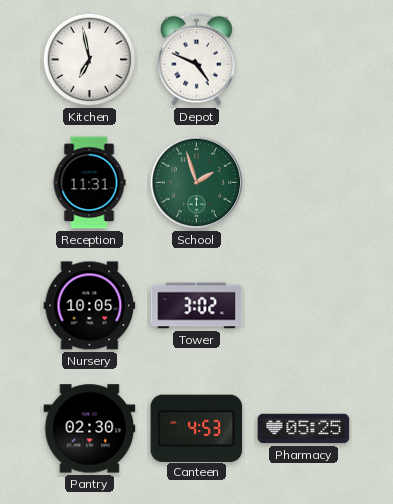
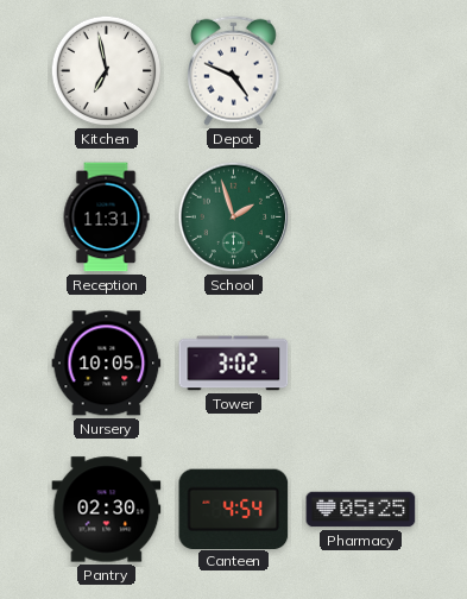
Canteen: 4:53 -> 4:54
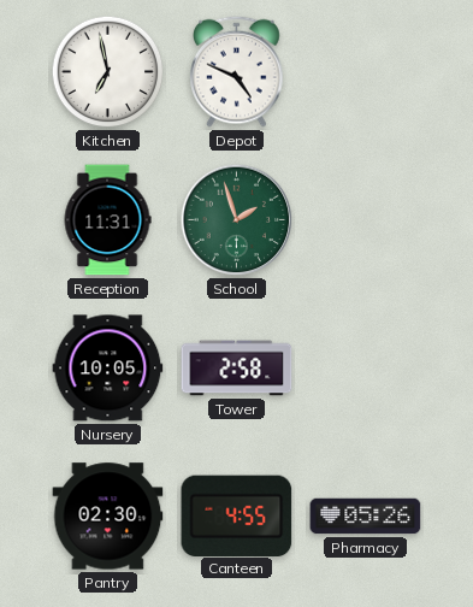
Tower: 3:02 -> 2:58
Canteen: 4:54 -> 4:55
Pharmacy: 05:25 -> 05:26
